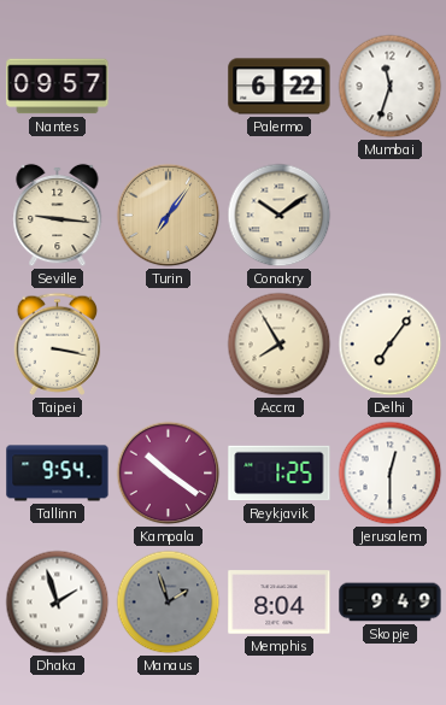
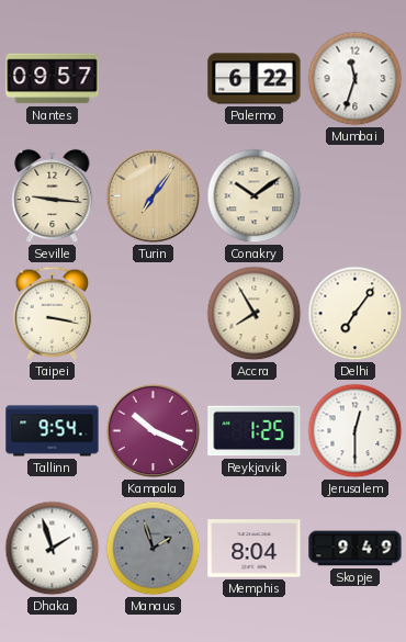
Kampala: 10:21 -> 10:19
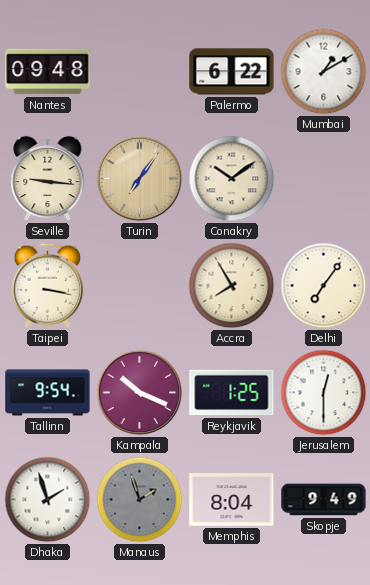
Nantes: 09:57 -> 09:48
Mumbai: 11:33 -> 1:10
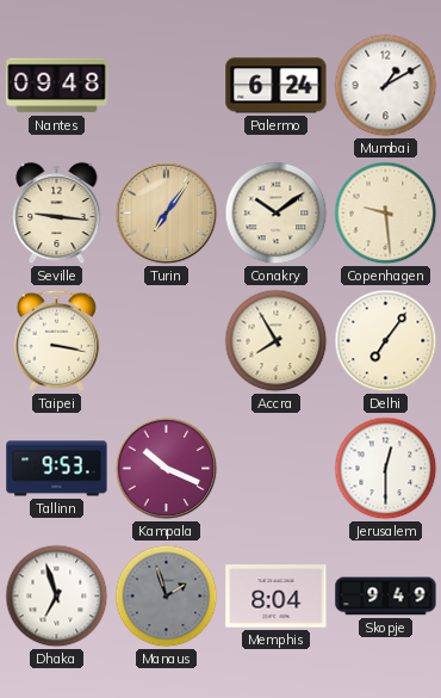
Palermo: 6:22 -> 6:24
Copenhagen: none -> 9:29
Tallinn: 9:54 -> 9:53
Reykjavik: 1:25 -> none
Dhaka: 1:57 -> 6:57
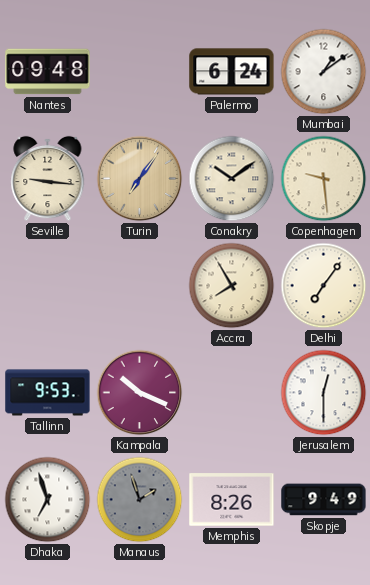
Mumbai: 1:10 -> 1:09
Taipei: 3:17 -> none
Memphis: 8:04 -> 8:26
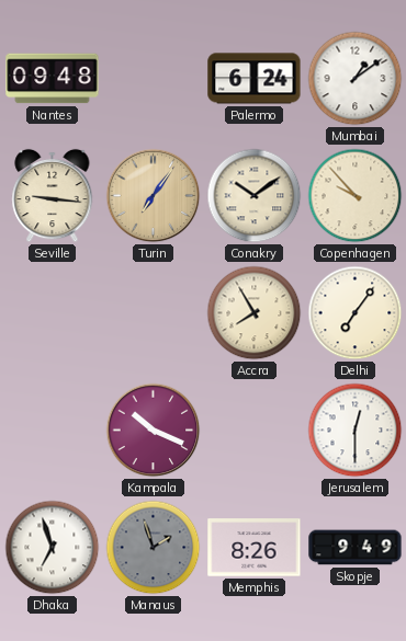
Copenhagen: 9:29 -> 9:53
Tallinn: 9:53 -> none
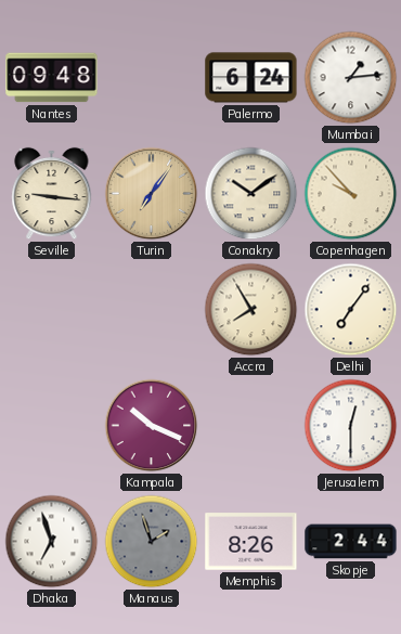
Mumbai: 1:09 -> 1:14
Skopje: 9:49 -> 2:44
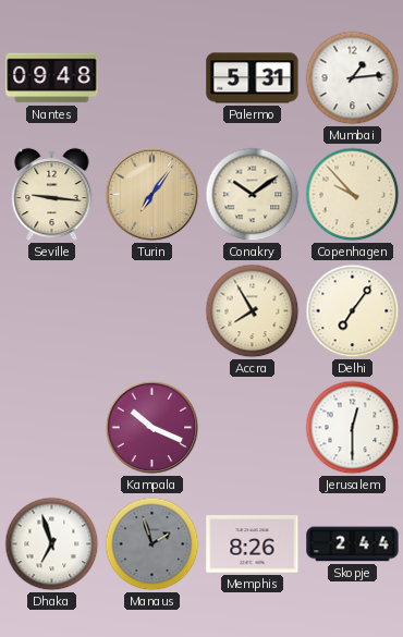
Palermo: 6:24 -> 5:31
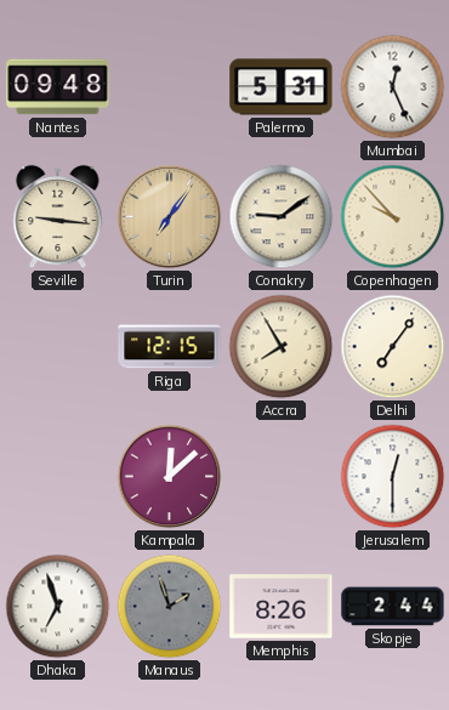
Mumbai: 1:14 -> 12:26
Conakry: 10:09 -> 9:09
Riga: none -> 12:15
Kampala: 10:19 -> 12:08
